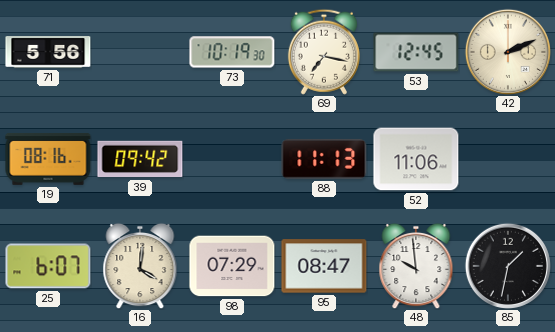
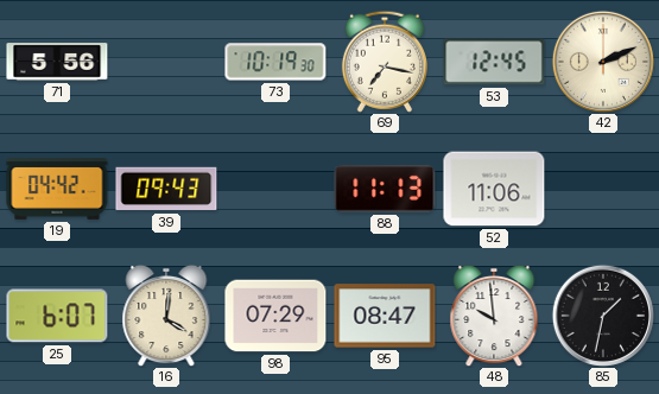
19: 08:16 -> 04:42
39: 09:42 -> 09:43
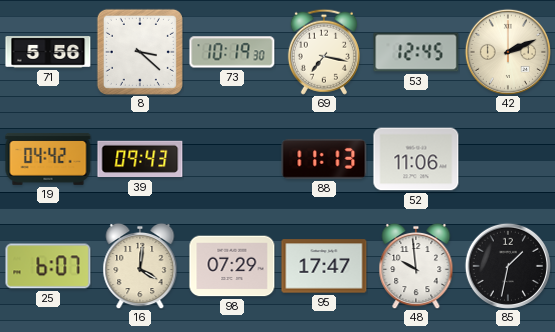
8: none -> 3:22
95: 08:47 -> 17:47
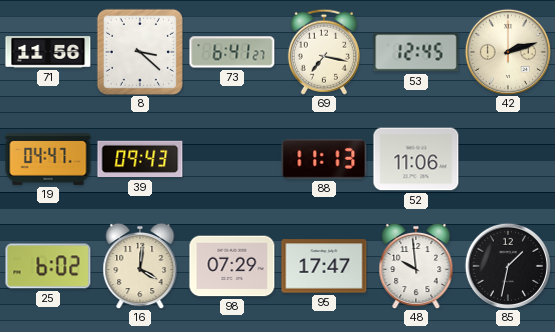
71: 5:56 -> 11:56
73: 10:19 -> 6:41
42: 2:11 -> 2:12
19: 04:42 -> 04:47
25: 6:07 -> 6:02
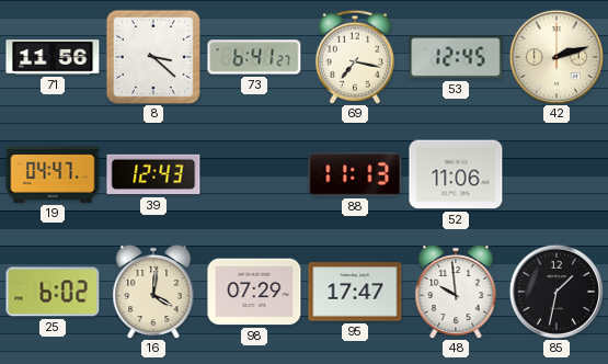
39: 09:43 -> 12:43
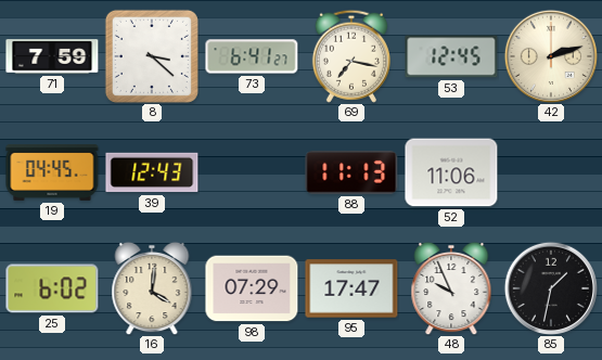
71: 11:56 -> 7:59
19: 04:47 -> 04:45
48: 9:59 -> 9:56
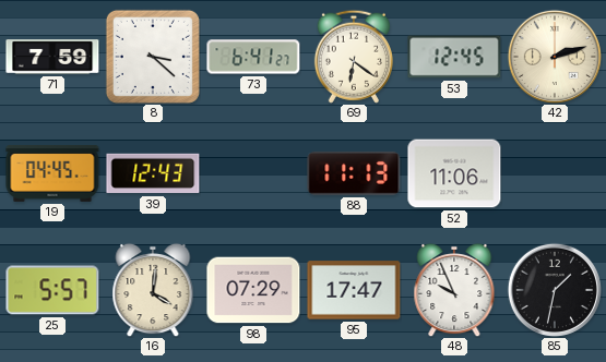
69: 7:17 -> 6:21
25: 6:02 -> 5:57
